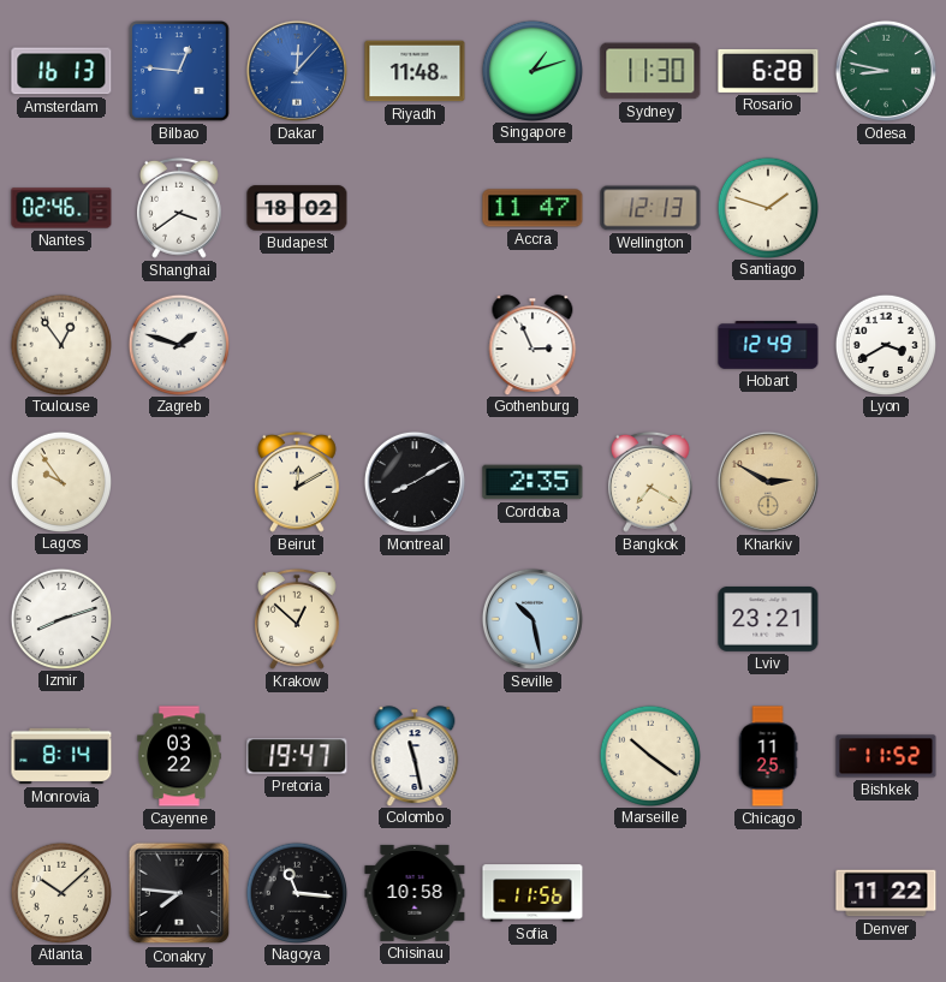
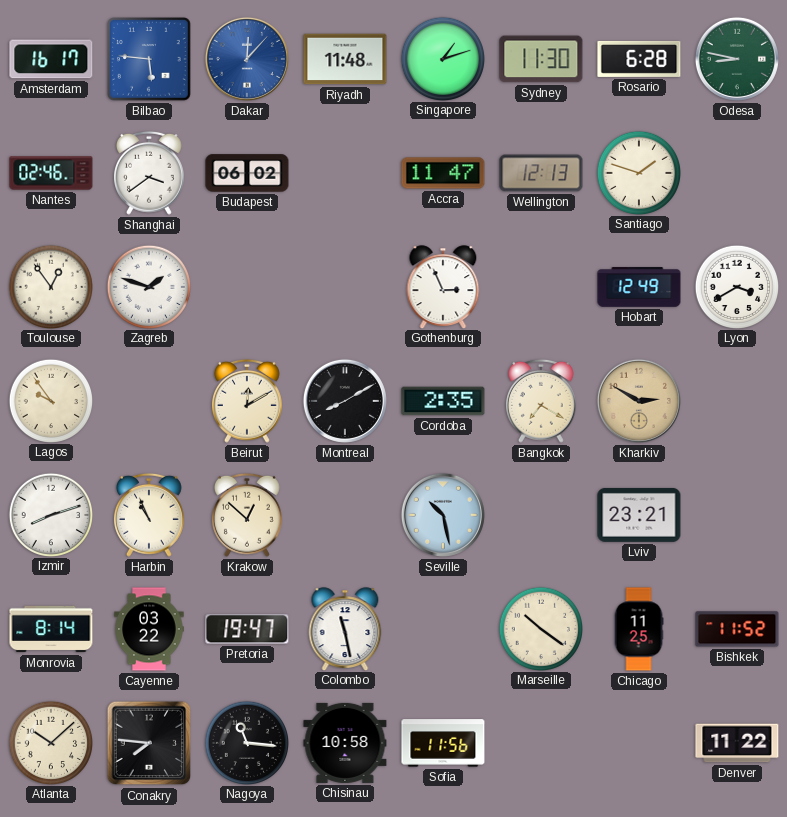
Amsterdam: 16:13 -> 16:17
Bilbao: 12:46 -> 5:46
Budapest: 18:02 -> 06:02
Harbin: none -> 10:56
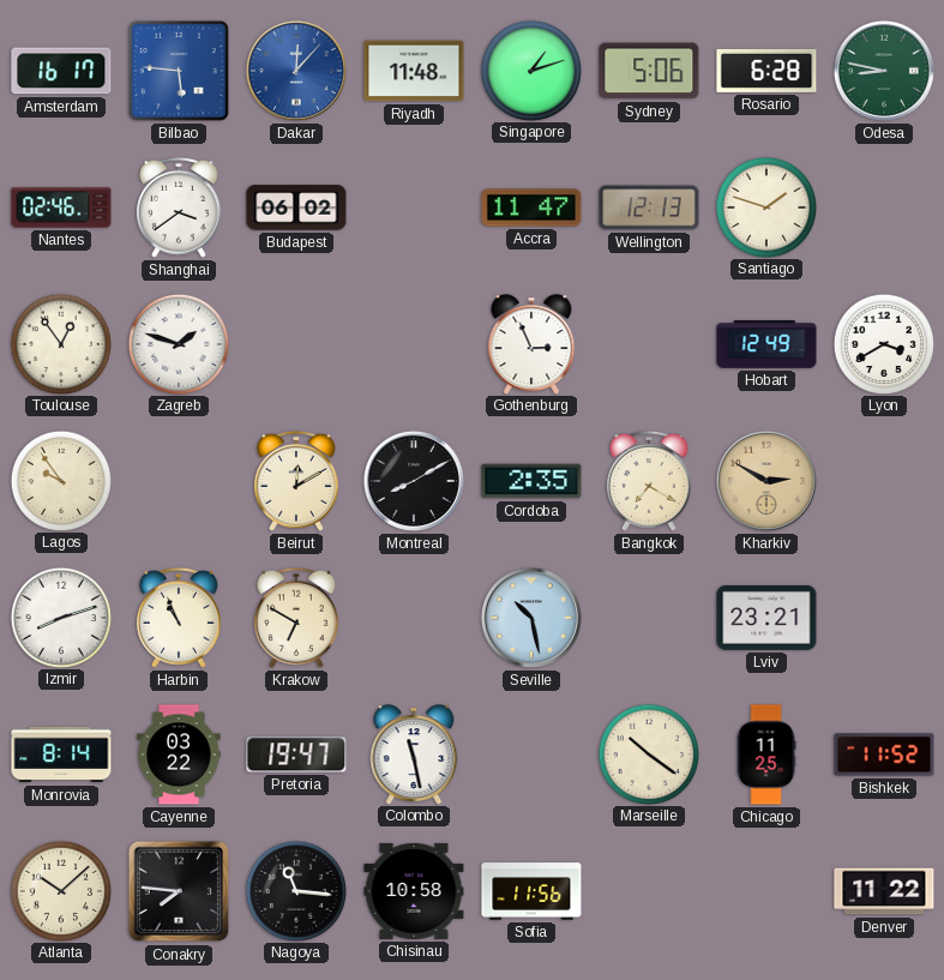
Sydney: 11:30 -> 5:06
Krakow: 12:52 -> 6:50
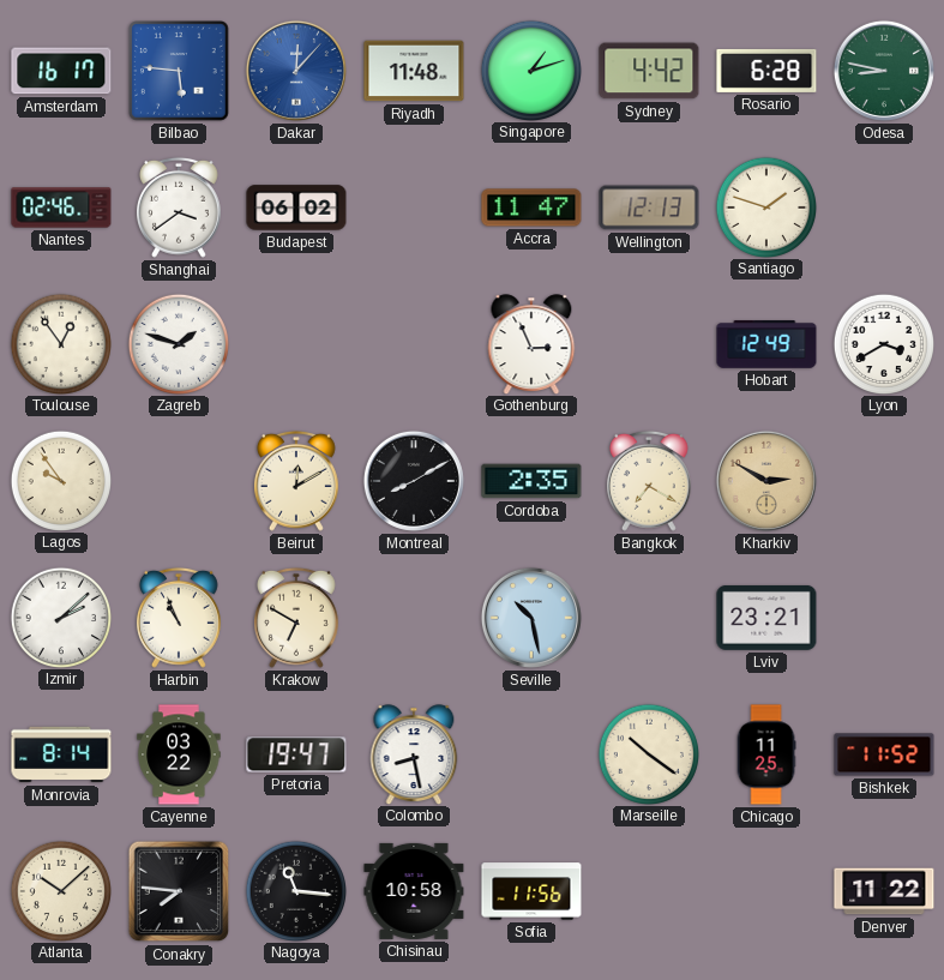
Sydney: 5:06 -> 4:42
Izmir: 8:12 -> 2:08
Colombo: 11:28 -> 8:28
